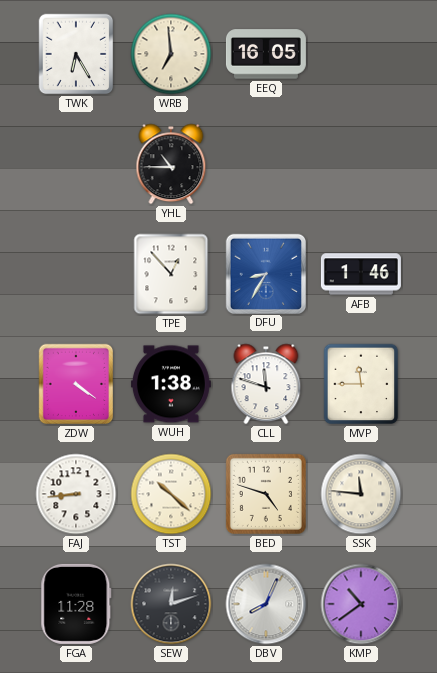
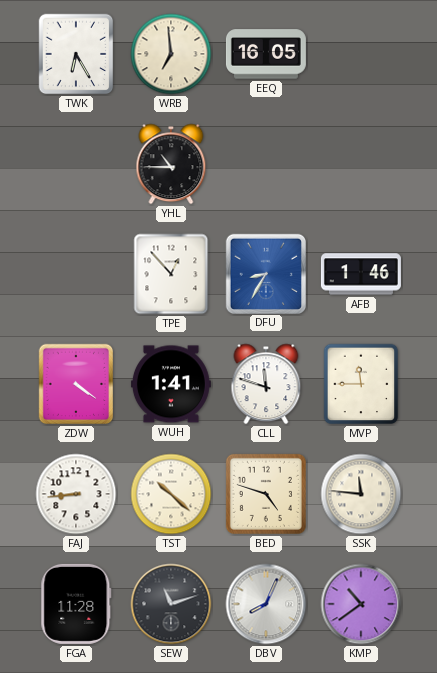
WUH: 1:38 -> 1:41
SEW: 12:12 -> 11:12
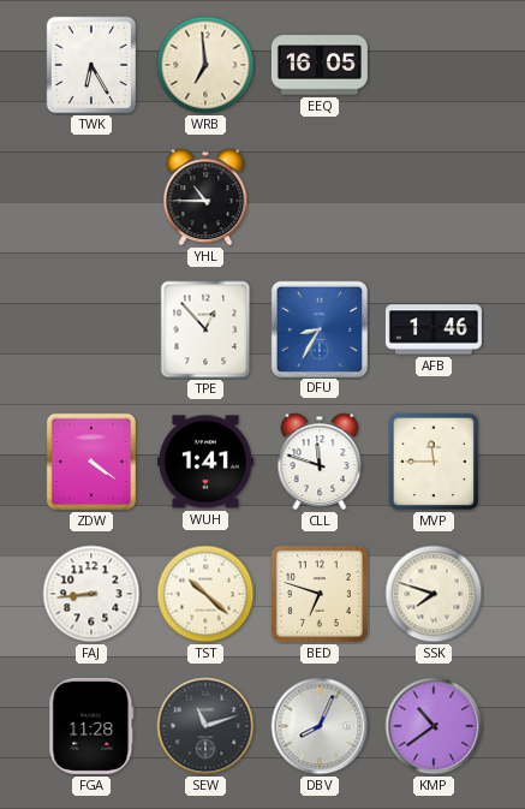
BED: 4:48 -> 6:48
SSK: 11:46 -> 7:48
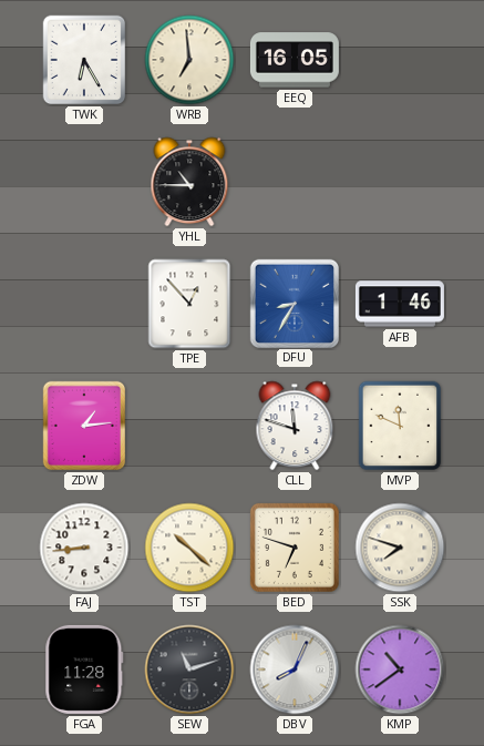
ZDW: 4:21 -> 1:14
WUH: 1:41 -> none
MVP: 11:45 -> 11:49
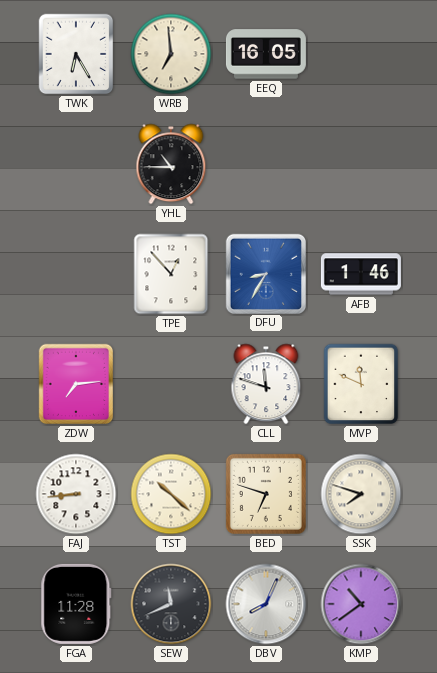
ZDW: 1:14 -> 7:14
SEW: 11:12 -> 11:41
